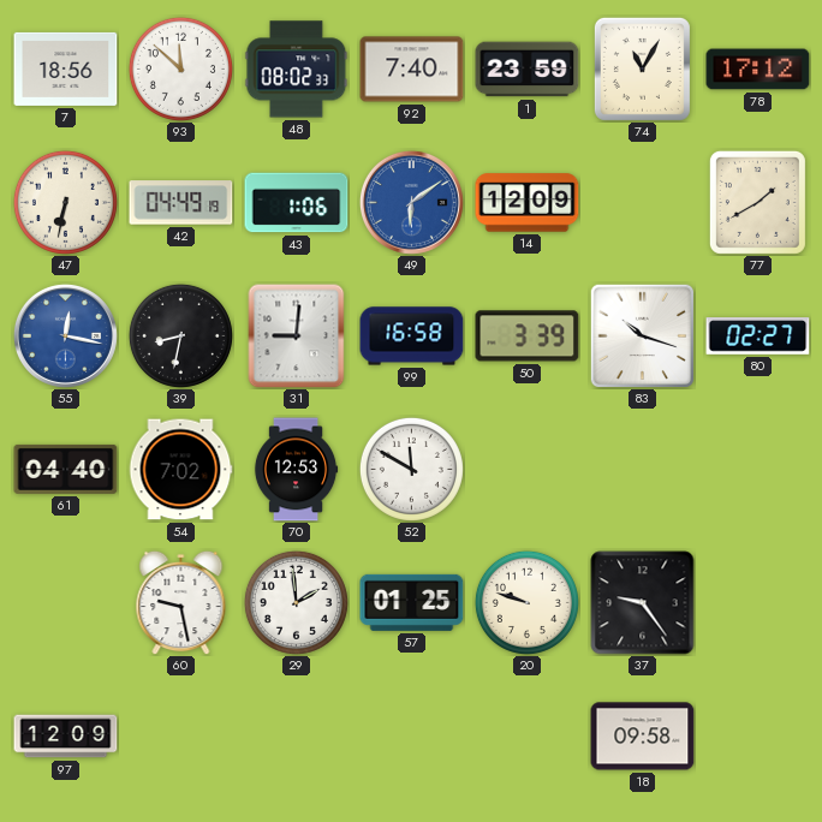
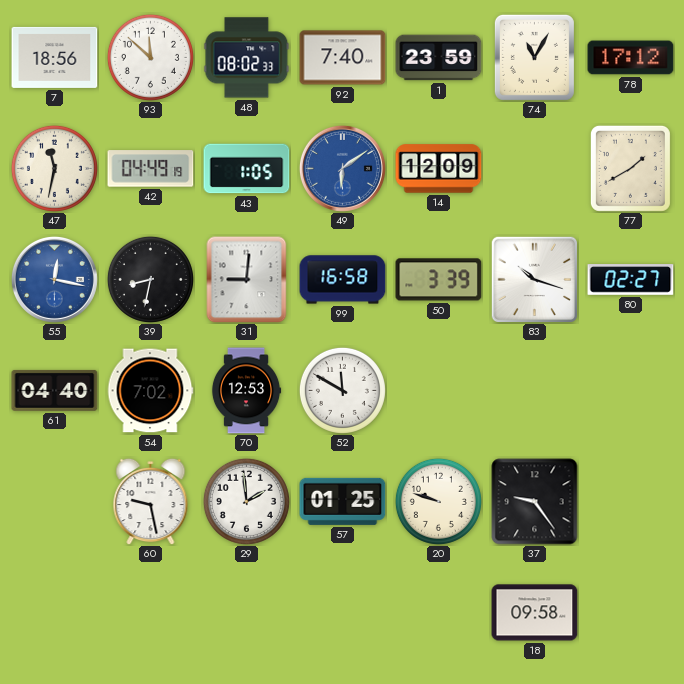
47: 6:32 -> 11:32
43: 1:06 -> 1:05
97: 12:09 -> none
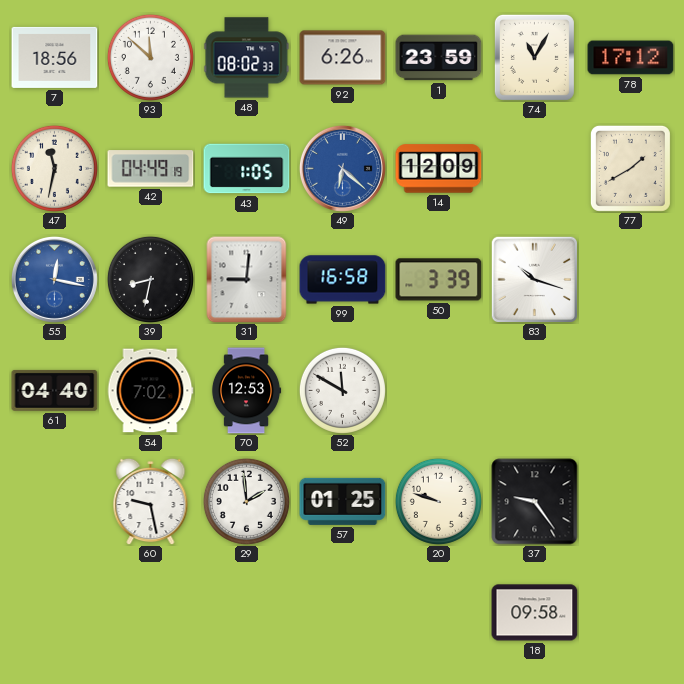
92: 7:40 -> 6:26
49: 6:09 -> 6:22
80: 02:27 -> none
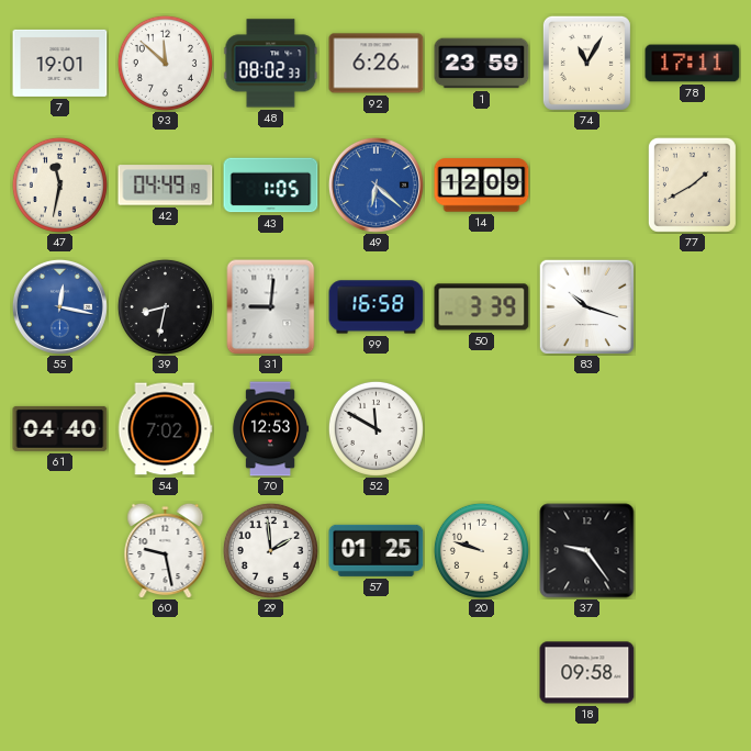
7: 18:56 -> 19:01
78: 17:12 -> 17:11
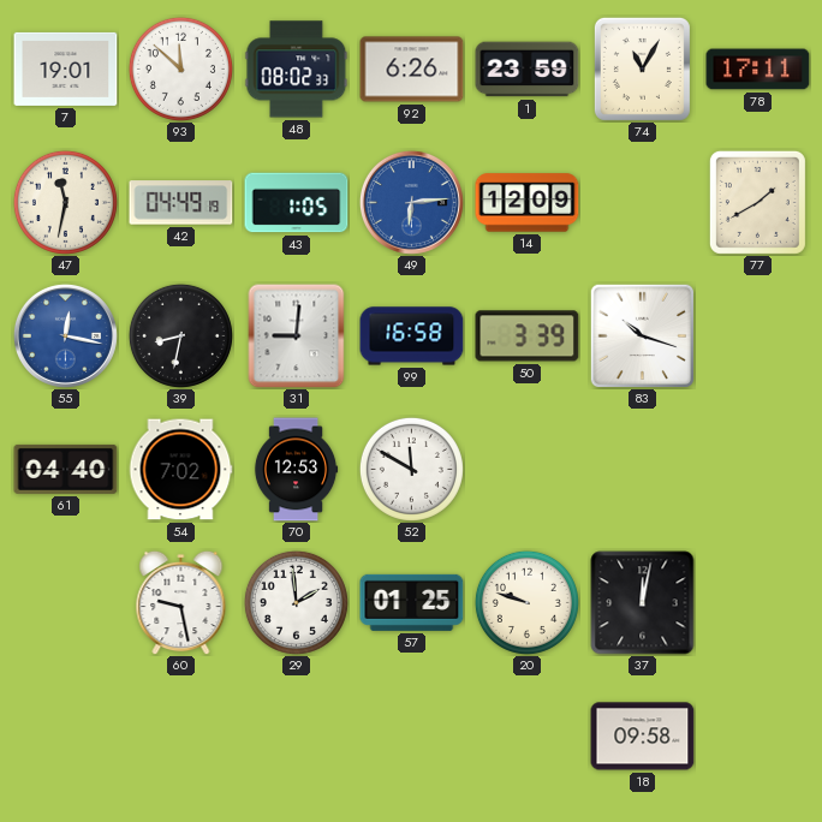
49: 6:22 -> 6:14
37: 9:24 -> 12:02
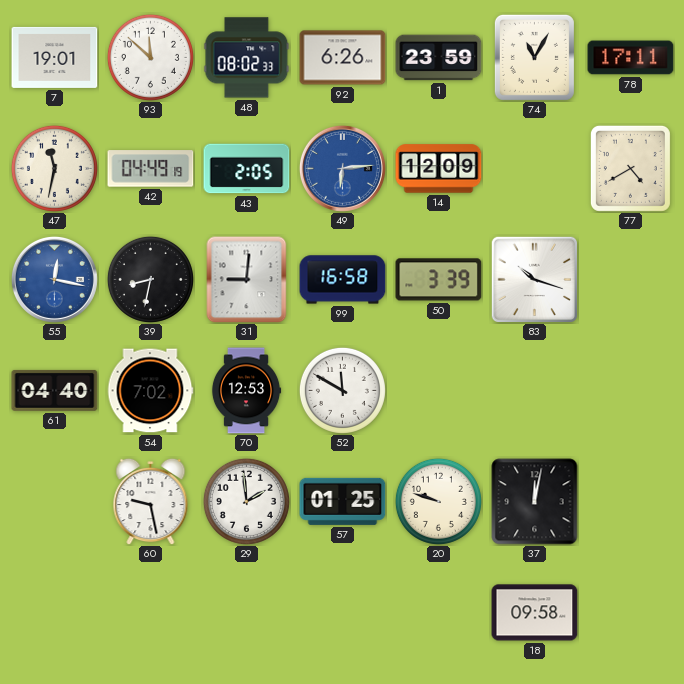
43: 1:05 -> 2:05
77: 1:40 -> 4:40
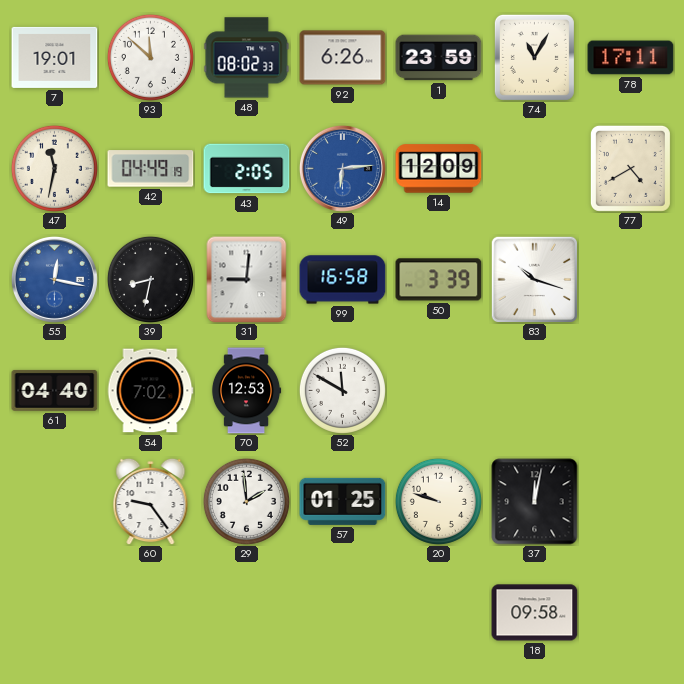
60: 9:28 -> 9:24
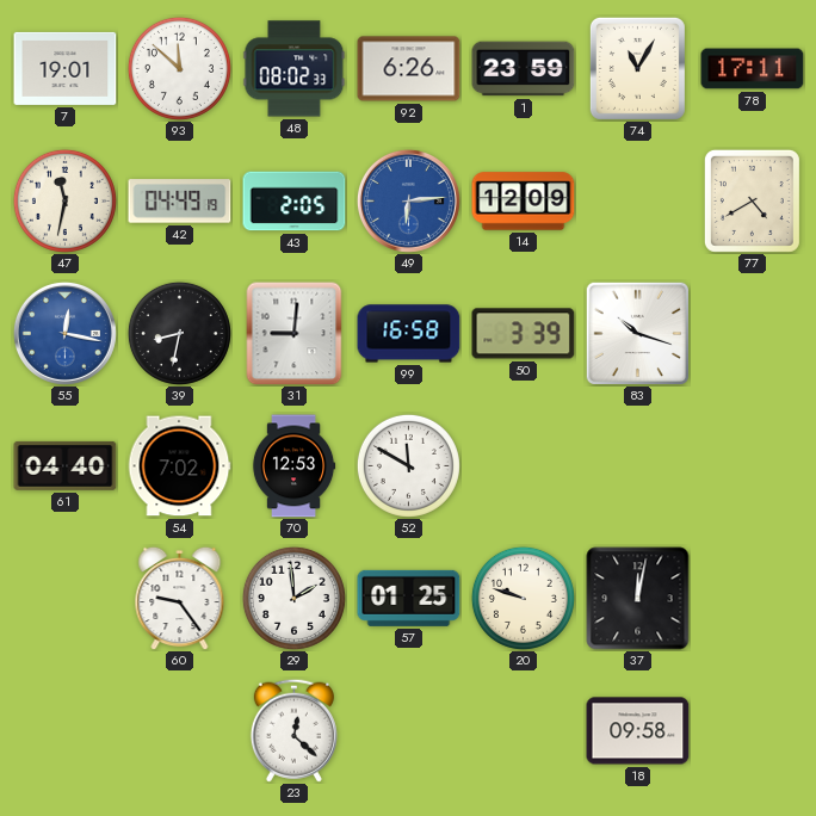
23: none -> 12:22
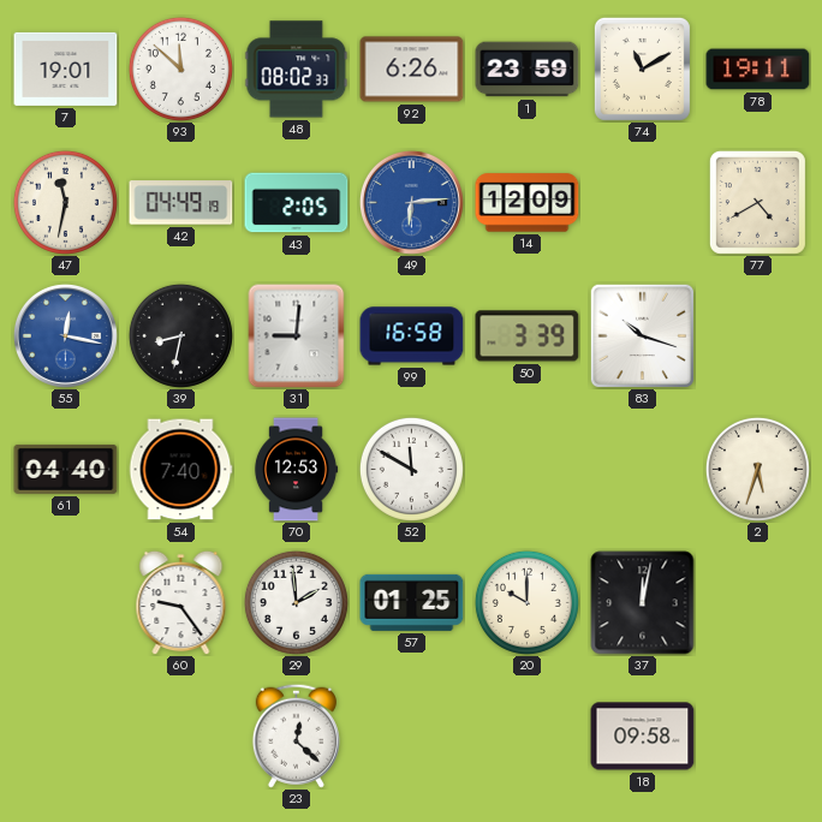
74: 11:05 -> 11:10
78: 17:11 -> 19:11
54: 7:02 -> 7:40
2: none -> 5:33
20: 9:48 -> 10:00
